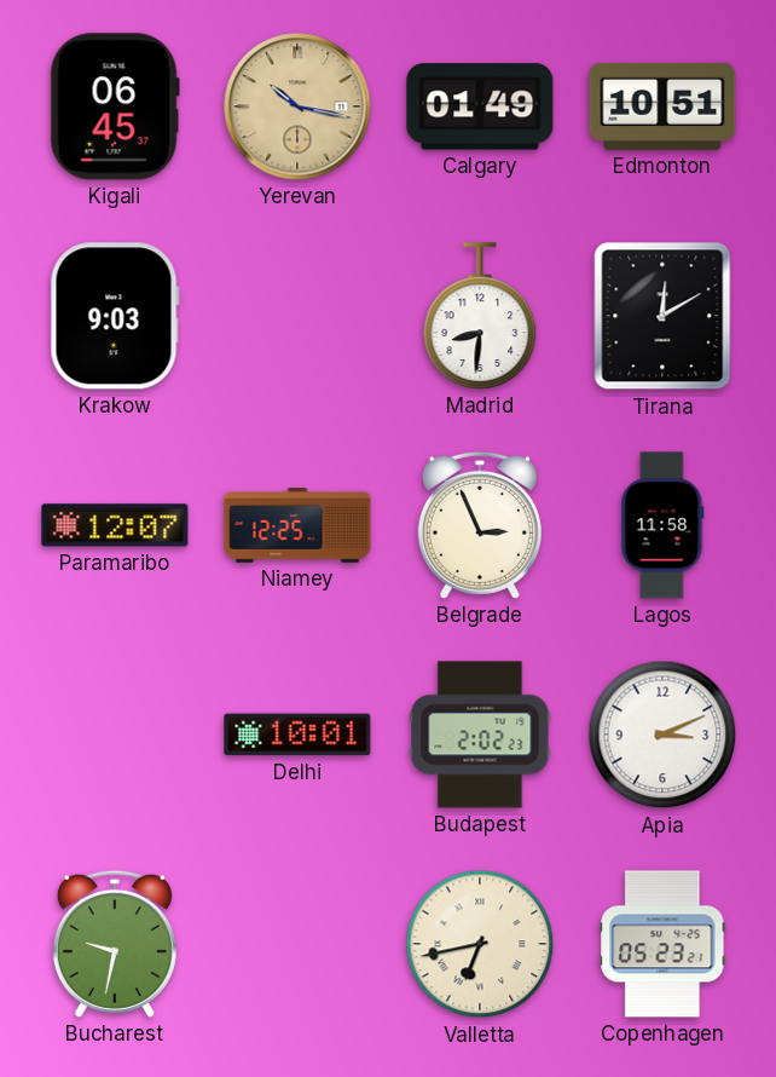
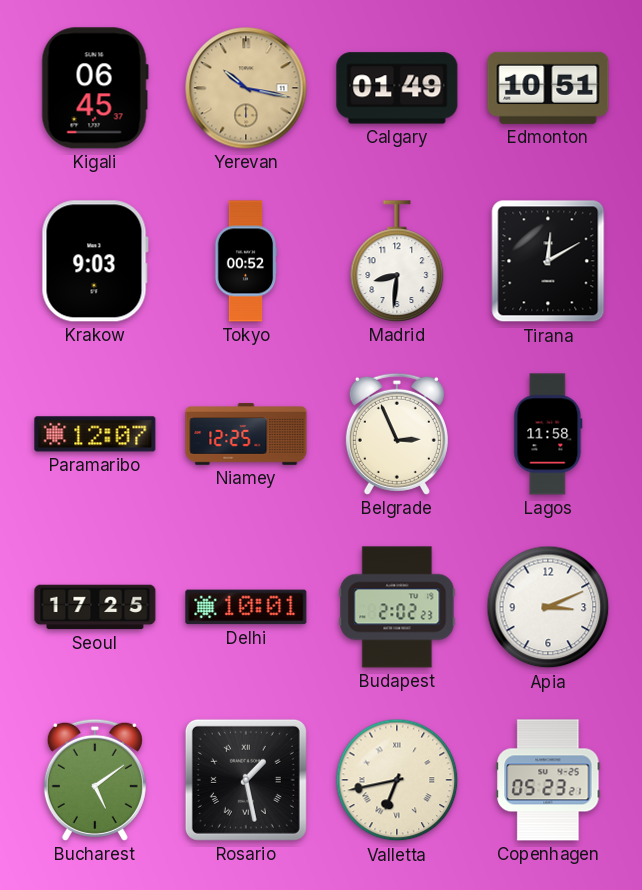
Tokyo: none -> 00:52
Seoul: none -> 17:25
Bucharest: 9:32 -> 5:09
Rosario: none -> 1:28
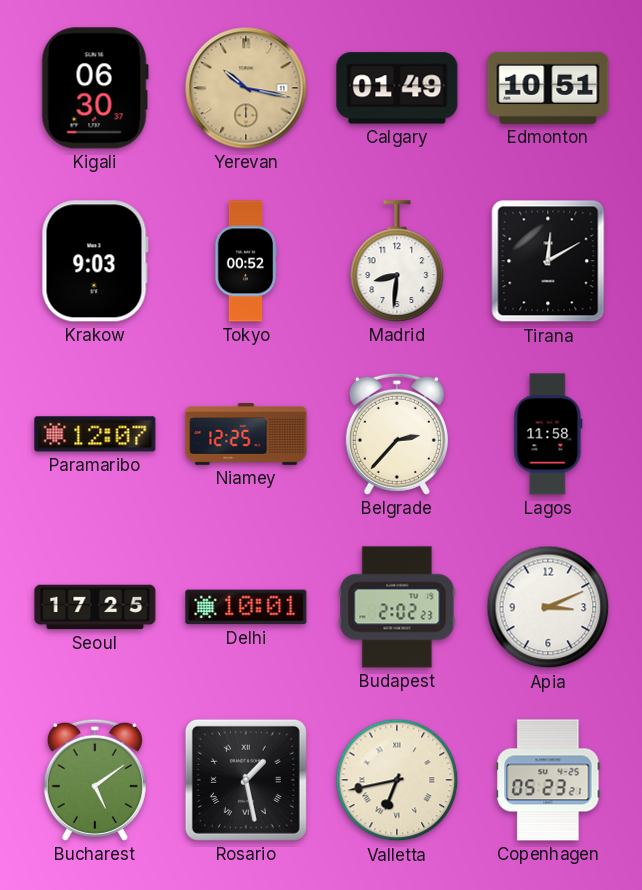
Kigali: 06:45 -> 06:30
Belgrade: 2:56 -> 2:37
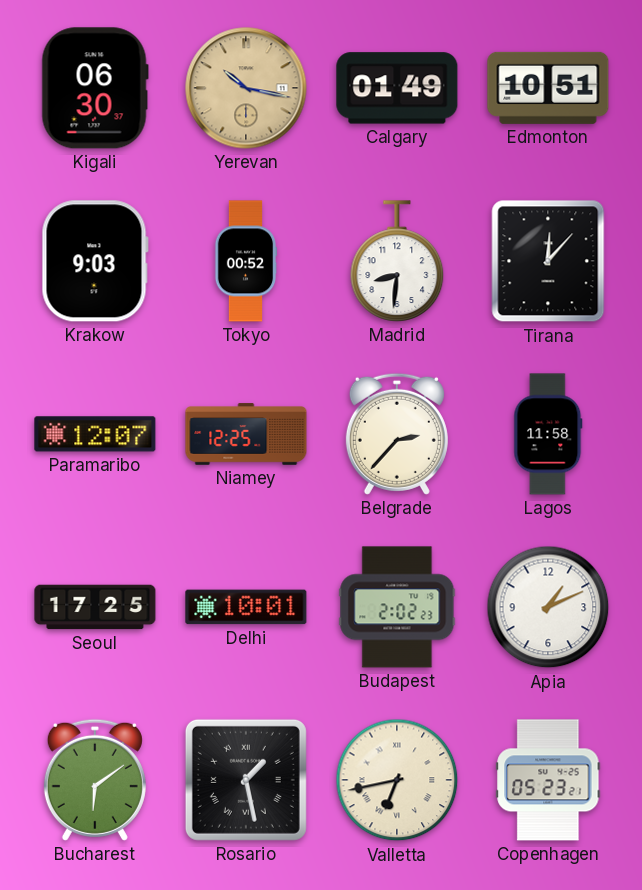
Tirana: 12:10 -> 12:07
Apia: 3:11 -> 1:11
Bucharest: 5:09 -> 6:09
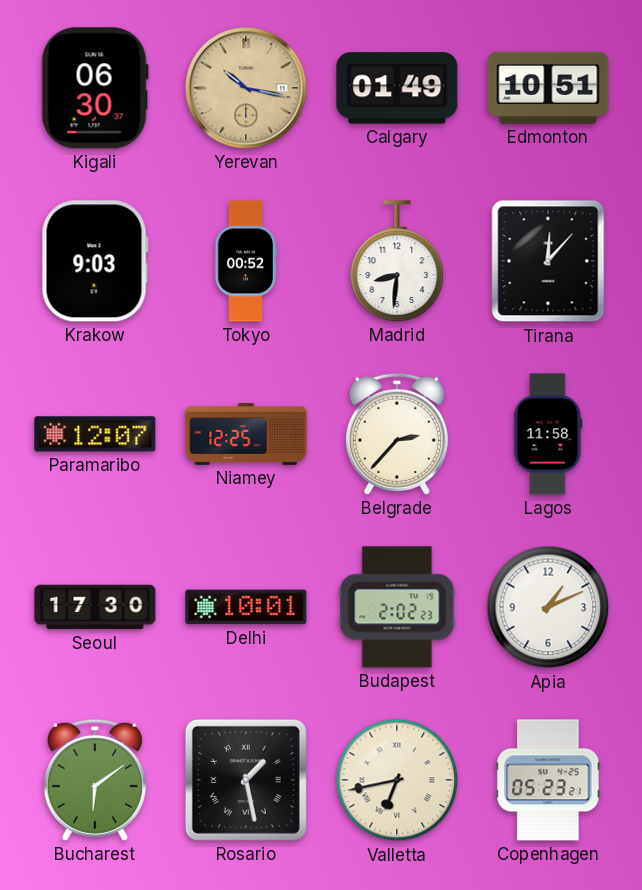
Seoul: 17:25 -> 17:30
